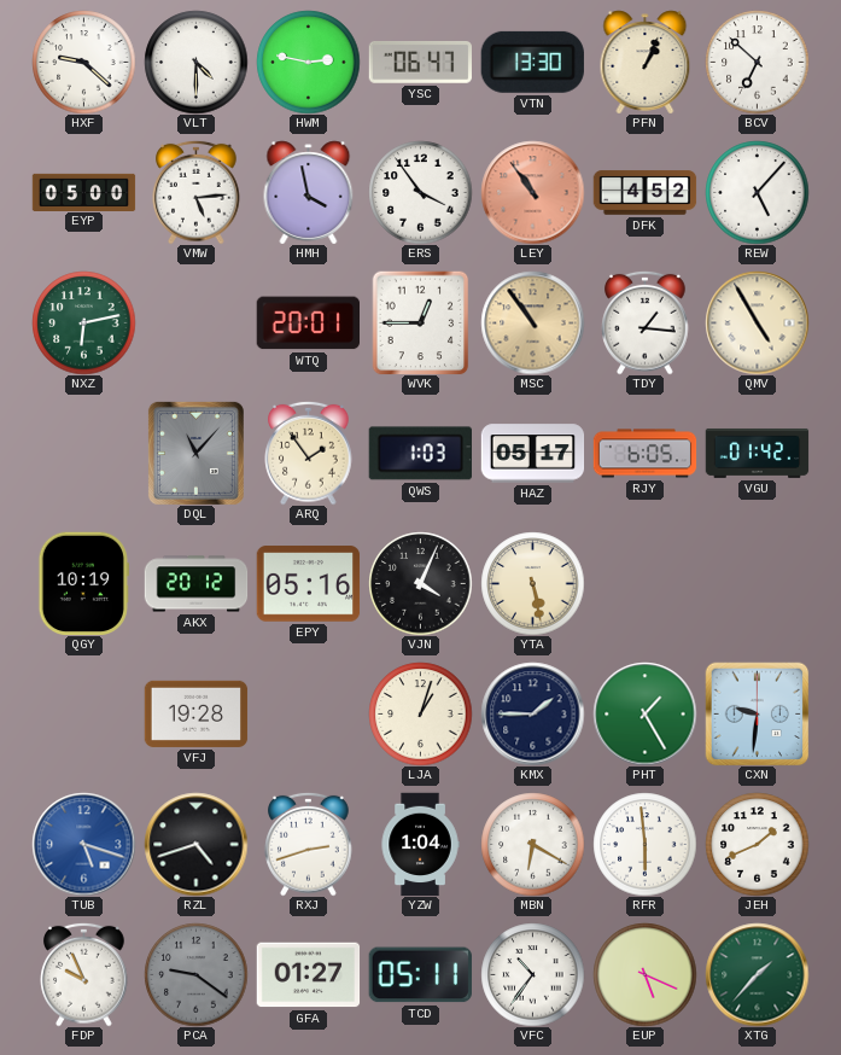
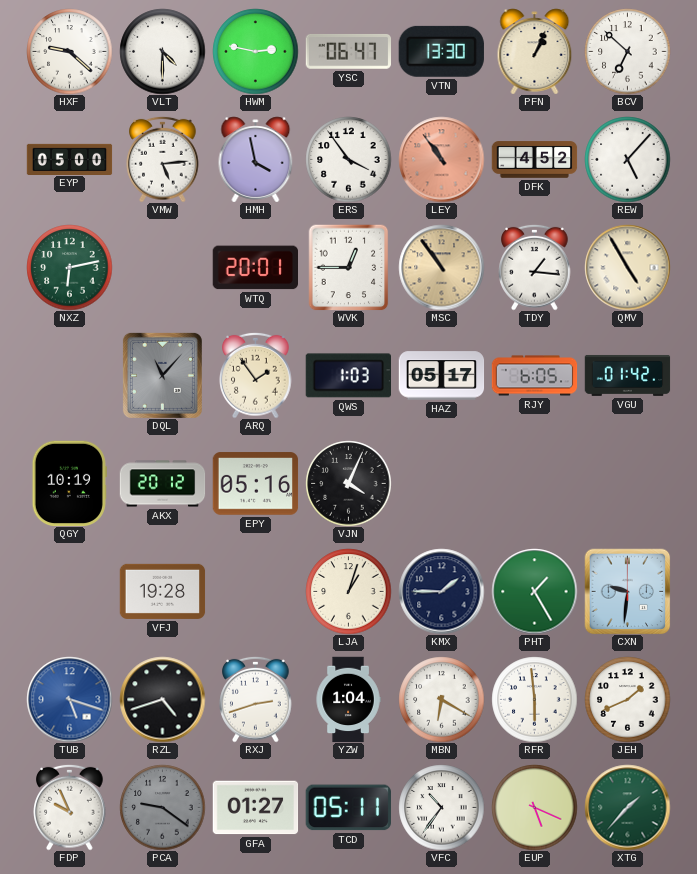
YTA: 5:28 -> none
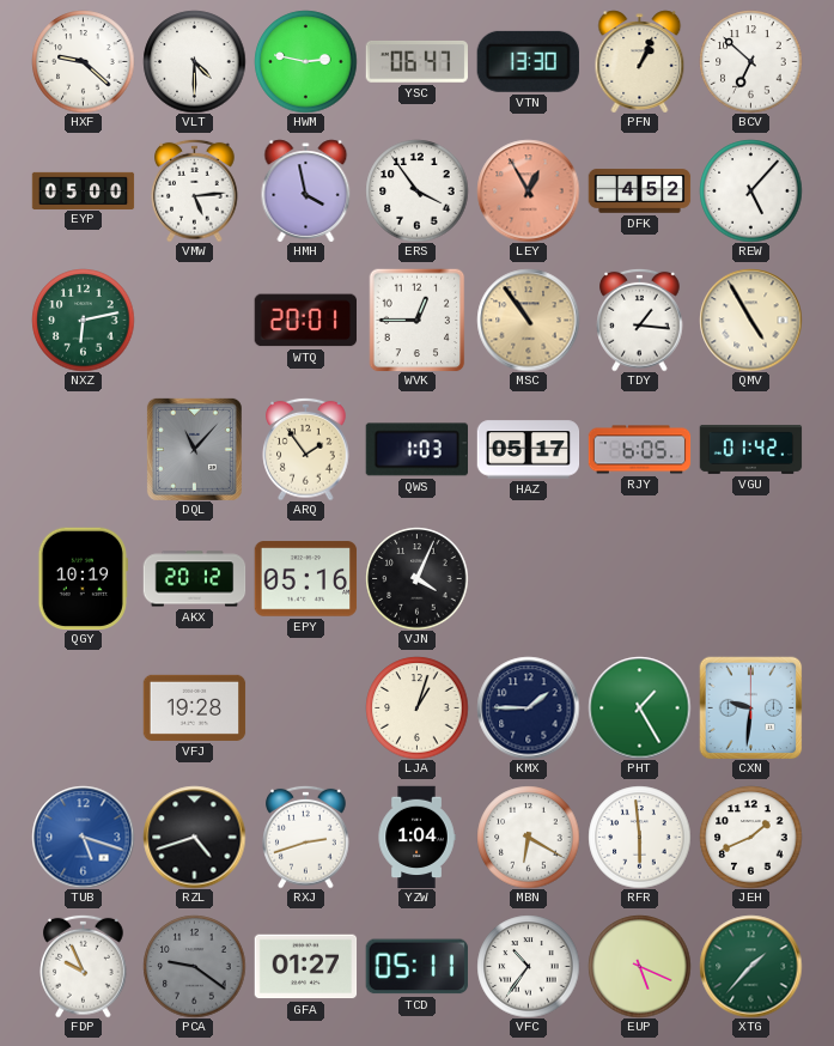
LEY: 10:54 -> 12:55
